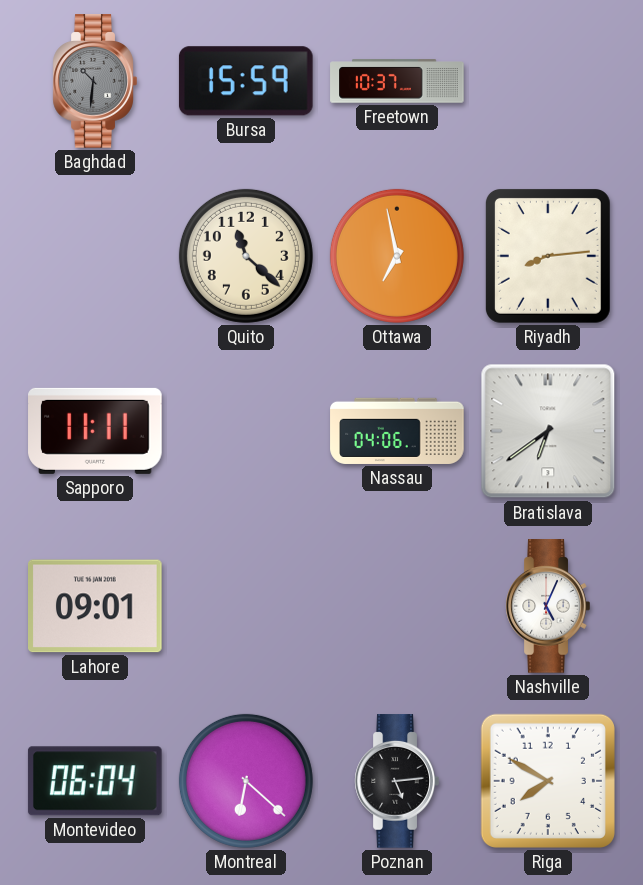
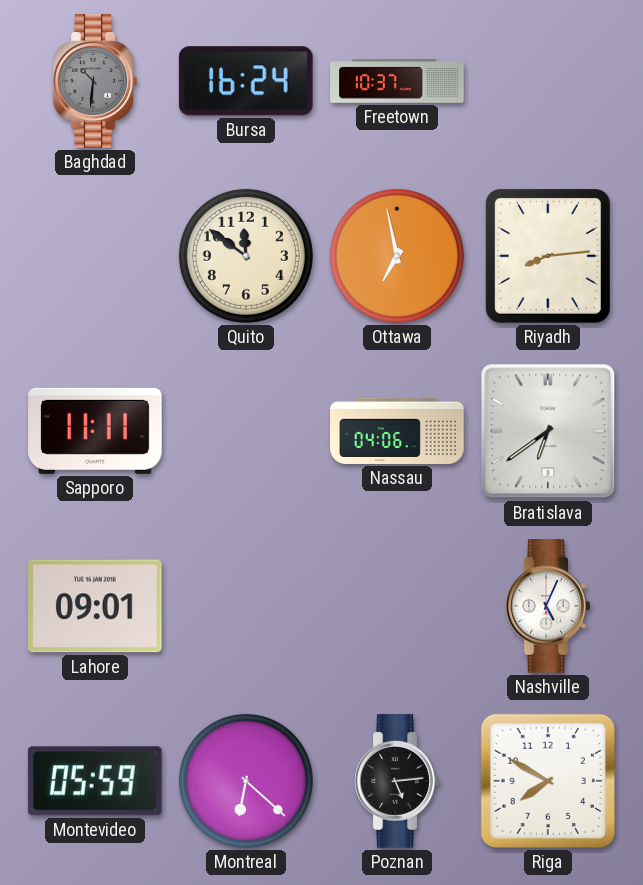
Bursa: 15:59 -> 16:24
Quito: 11:22 -> 11:51
Montevideo: 06:04 -> 05:59
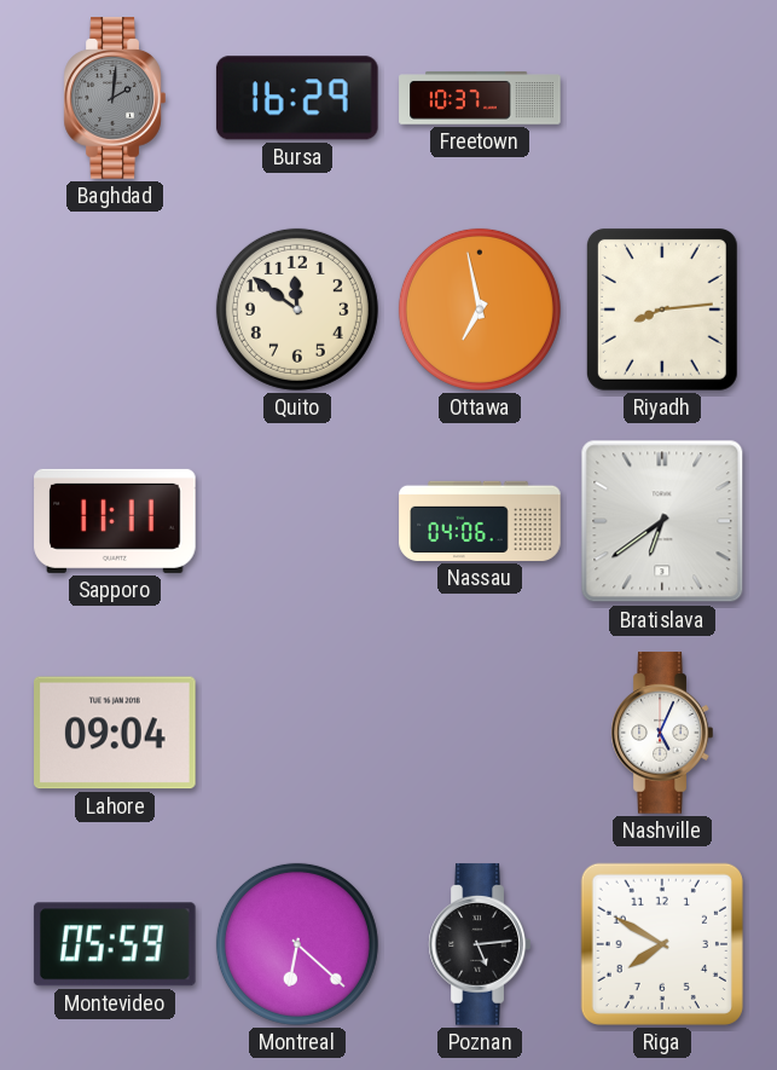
Baghdad: 10:31 -> 2:01
Bursa: 16:24 -> 16:29
Lahore: 09:01 -> 09:04
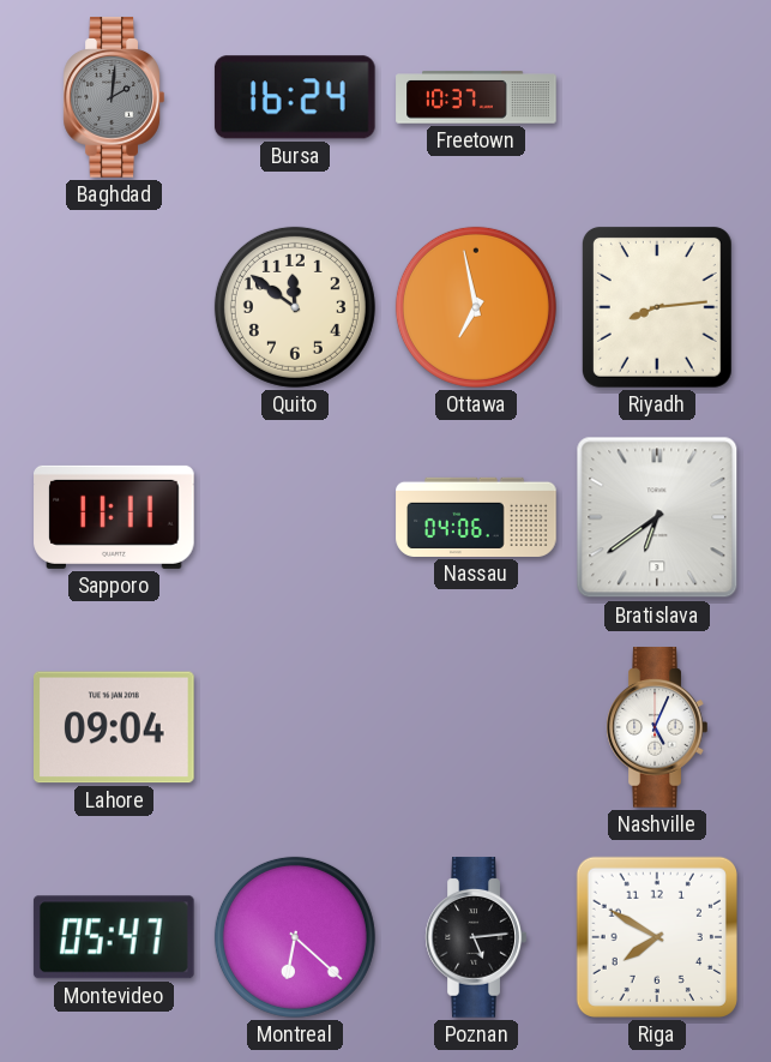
Bursa: 16:29 -> 16:24
Montevideo: 05:59 -> 05:47
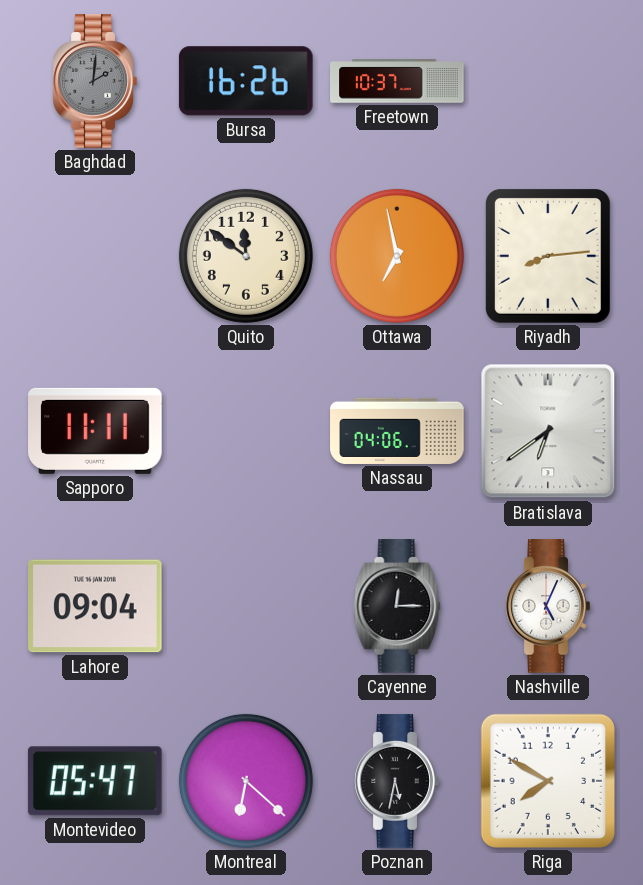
Bursa: 16:24 -> 16:26
Cayenne: none -> 12:15
Poznan: 5:14 -> 5:32
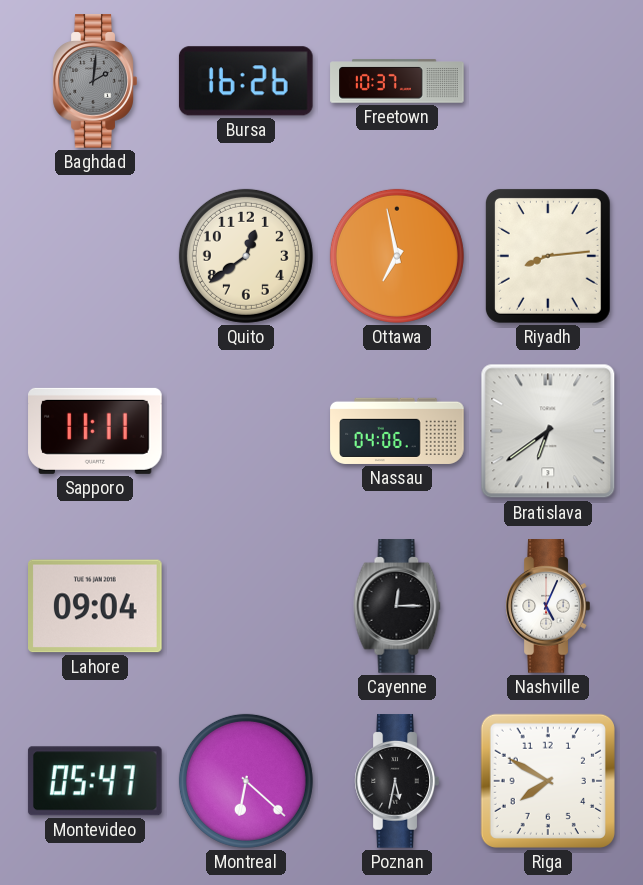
Quito: 11:51 -> 12:39
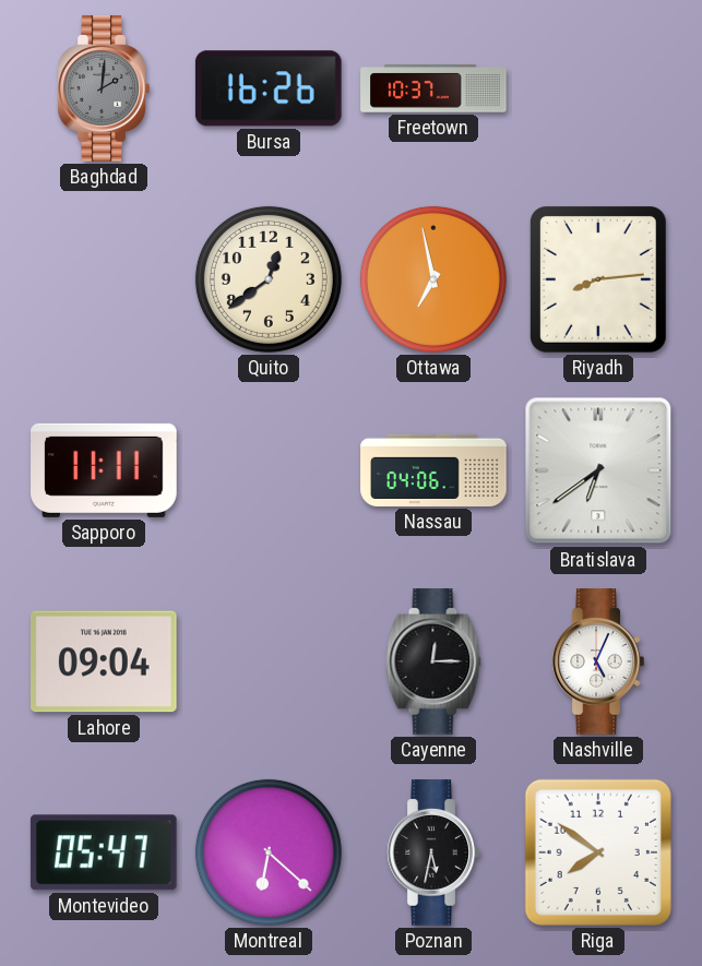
Riga: 7:50 -> 7:51
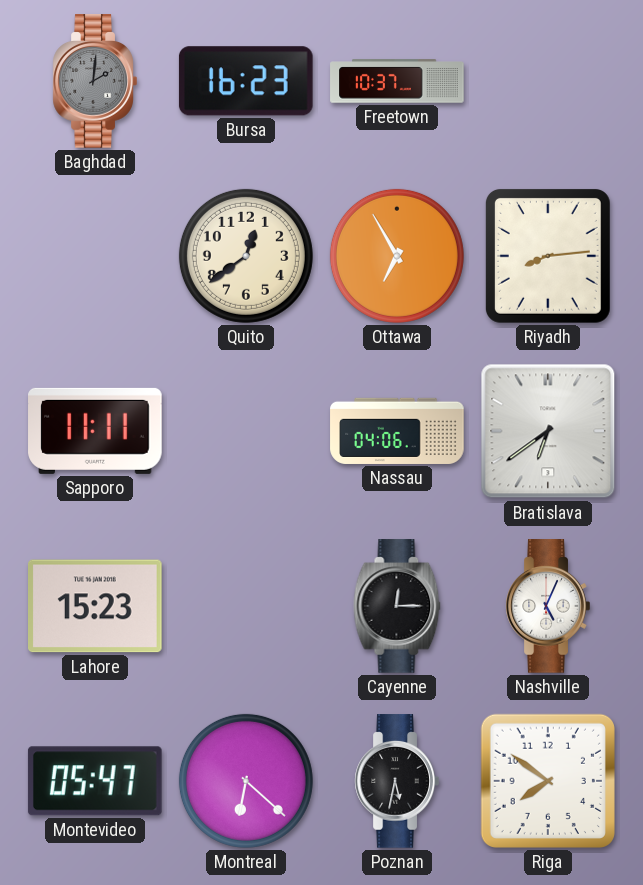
Bursa: 16:26 -> 16:23
Ottawa: 6:58 -> 6:55
Lahore: 09:04 -> 15:23
